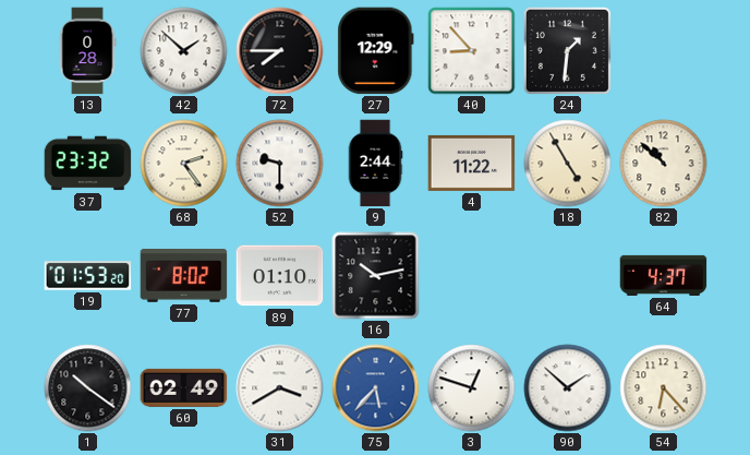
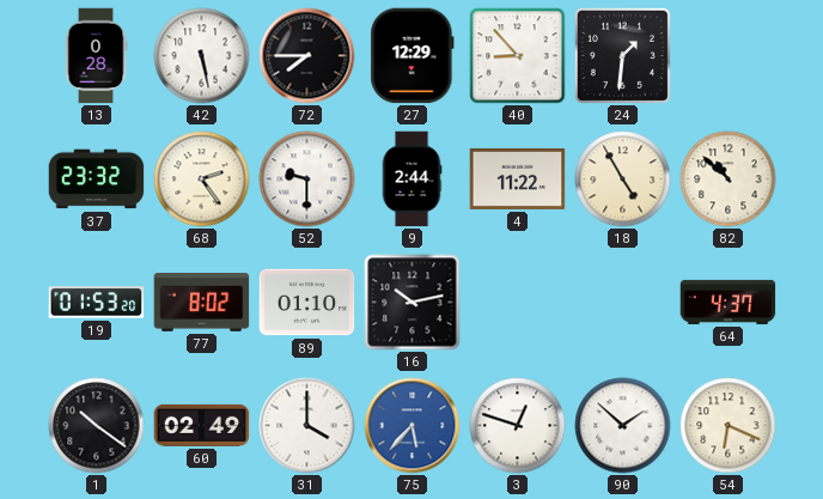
42: 1:52 -> 5:28
31: 3:40 -> 4:00
54: 6:23 -> 6:19
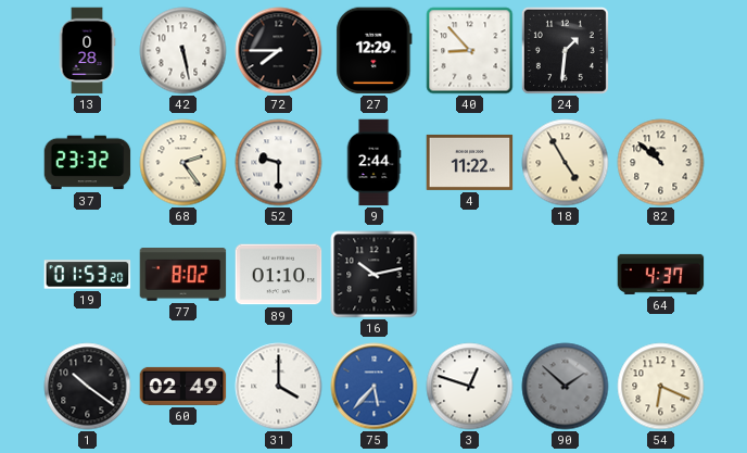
90 dial: white -> grey
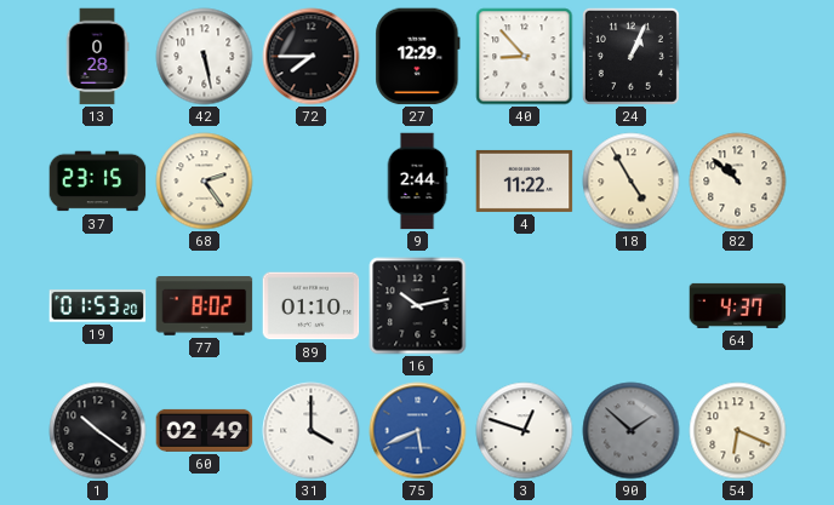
24: 1:31 -> 1:04
37: 23:32 -> 23:15
52: 9:30 -> none
75: 5:37 -> 5:41
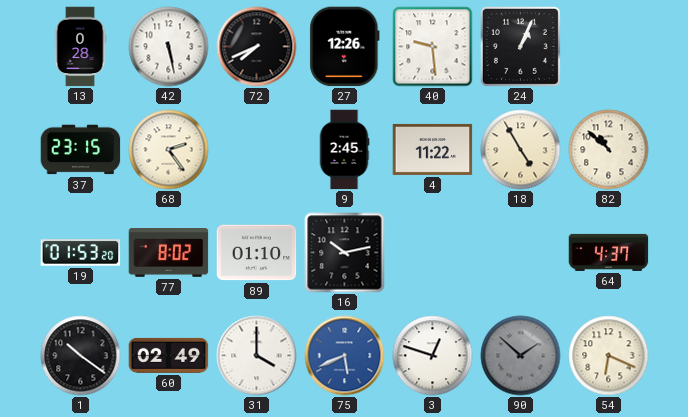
72: 7:45 -> 7:41
27: 12:29 -> 12:26
40: 8:53 -> 9:29
9: 2:44 -> 2:45
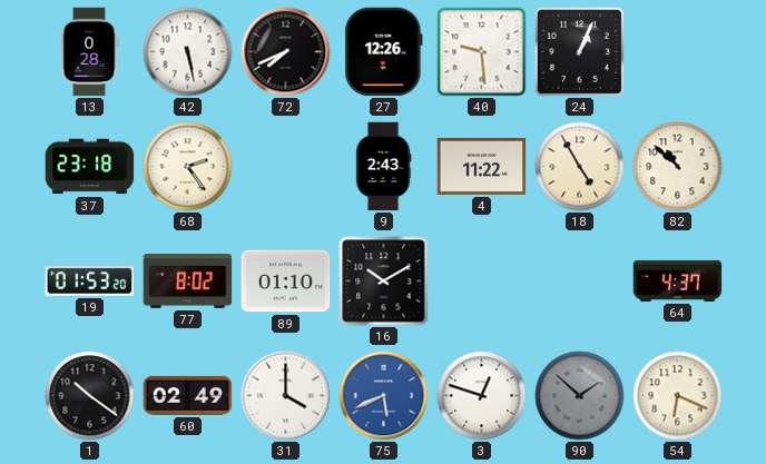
37: 23:15 -> 23:18
9: 2:45 -> 2:43
16: 10:13 -> 10:10
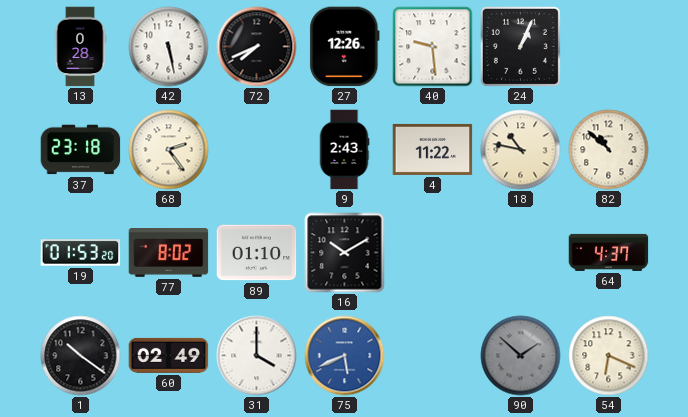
18: 4:55 -> 10:47
3: 12:48 -> none
